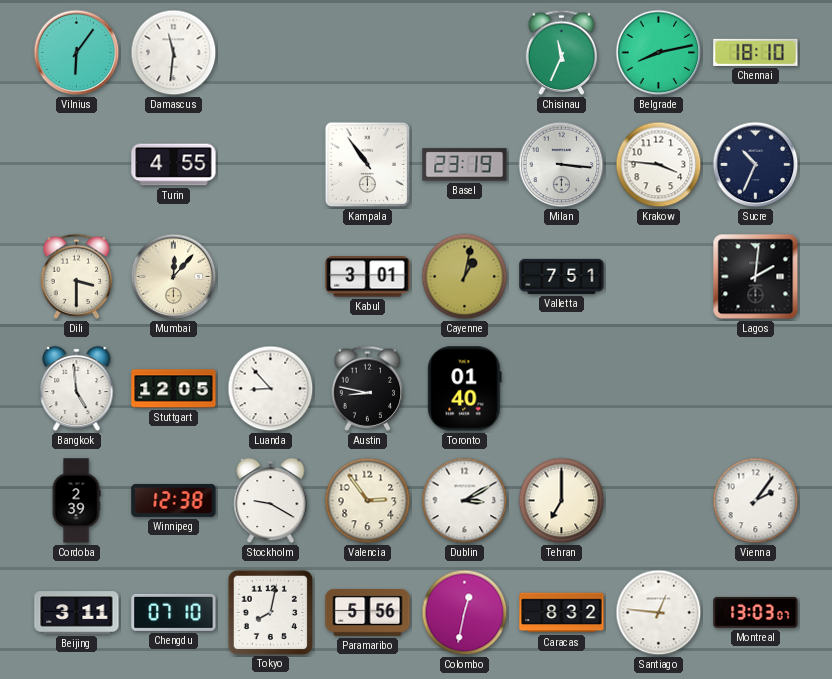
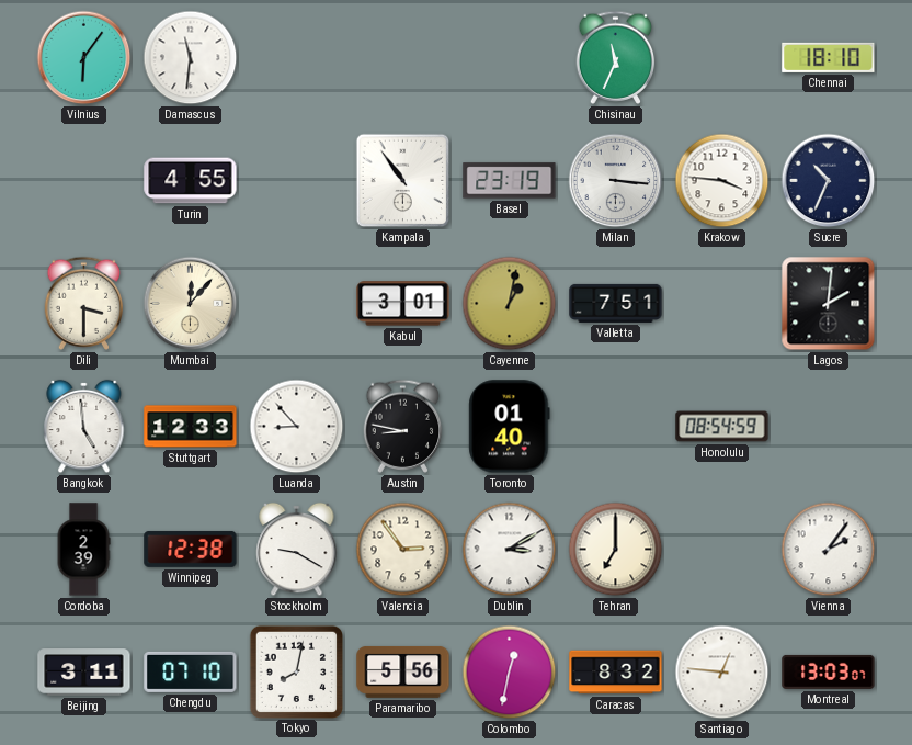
Belgrade: 8:13 -> none
Stuttgart: 12:05 -> 12:33
Honolulu: none -> 08:54
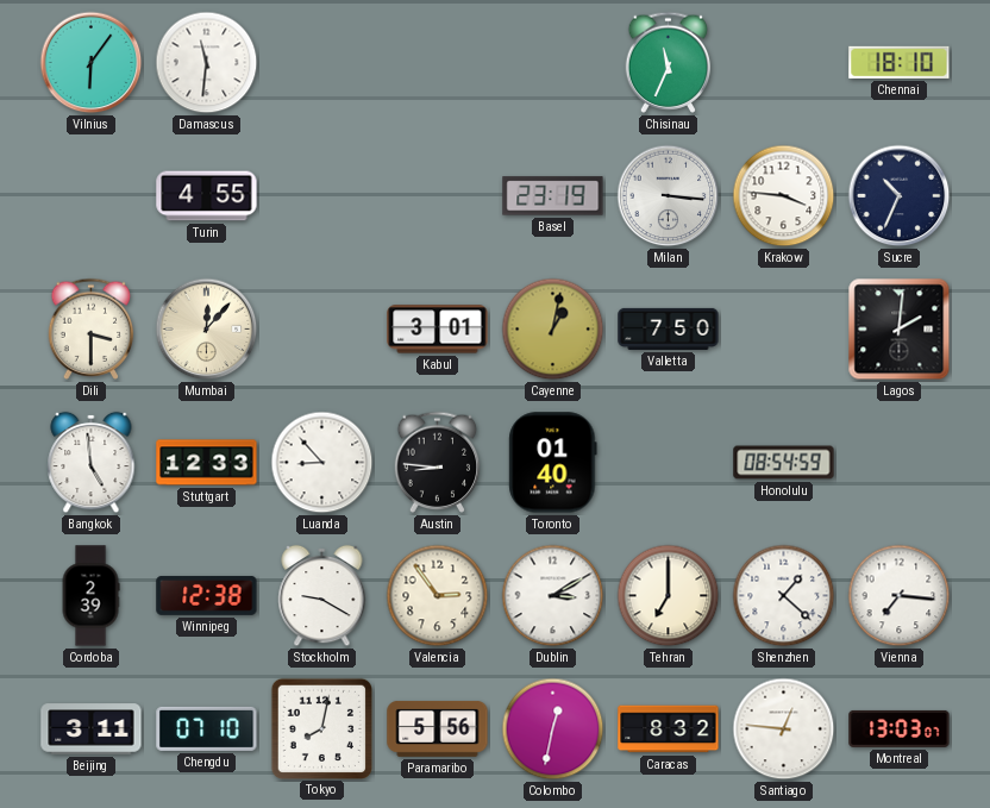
Kampala: 10:54 -> none
Valletta: 7:51 -> 7:50
Austin: 8:47 -> 8:46
Shenzhen: none -> 1:22
Vienna: 2:06 -> 7:16
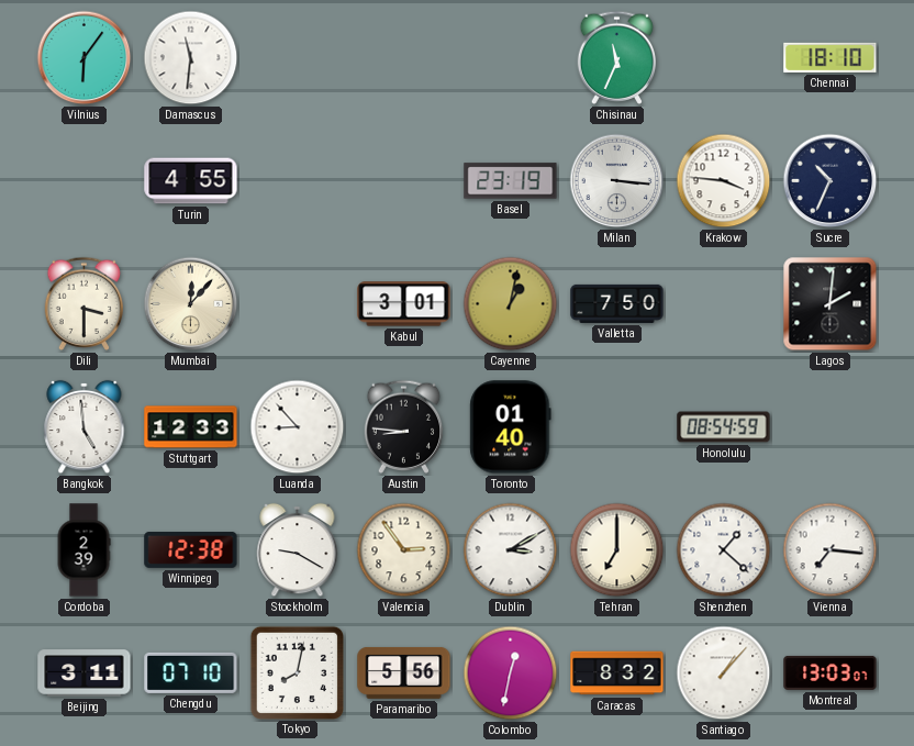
Santiago: 12:46 -> 1:07
